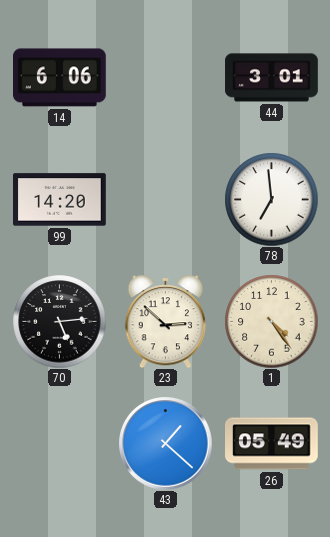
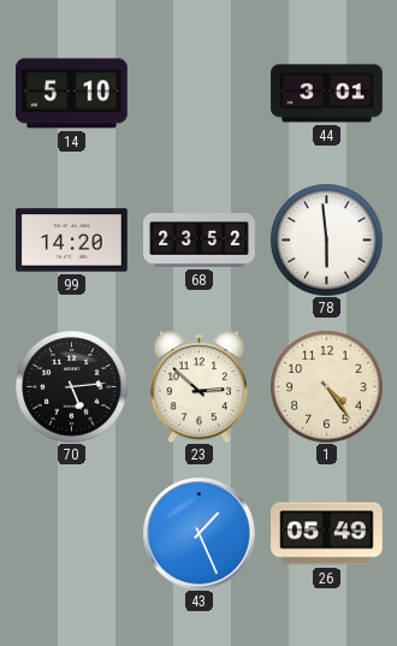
14: 6:06 -> 5:10
68: none -> 23:52
78: 6:59 -> 5:59
43: 1:22 -> 1:26
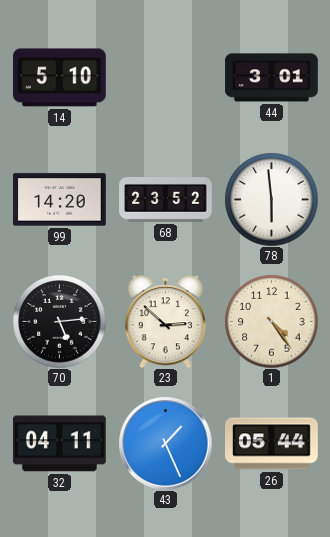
32: none -> 04:11
26: 05:49 -> 05:44
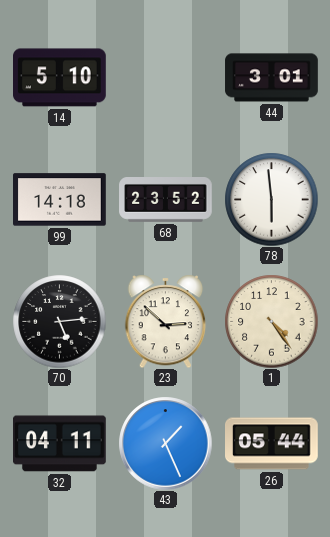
99: 14:20 -> 14:18
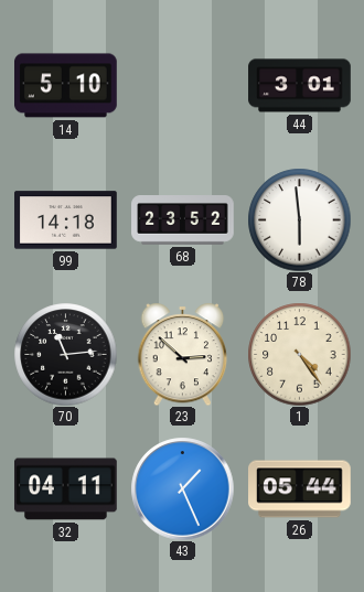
70: 5:14 -> 11:14
